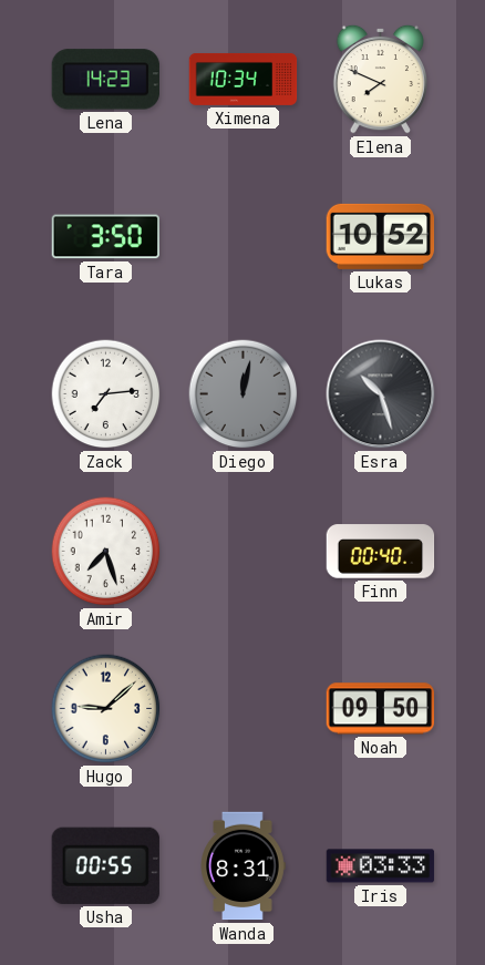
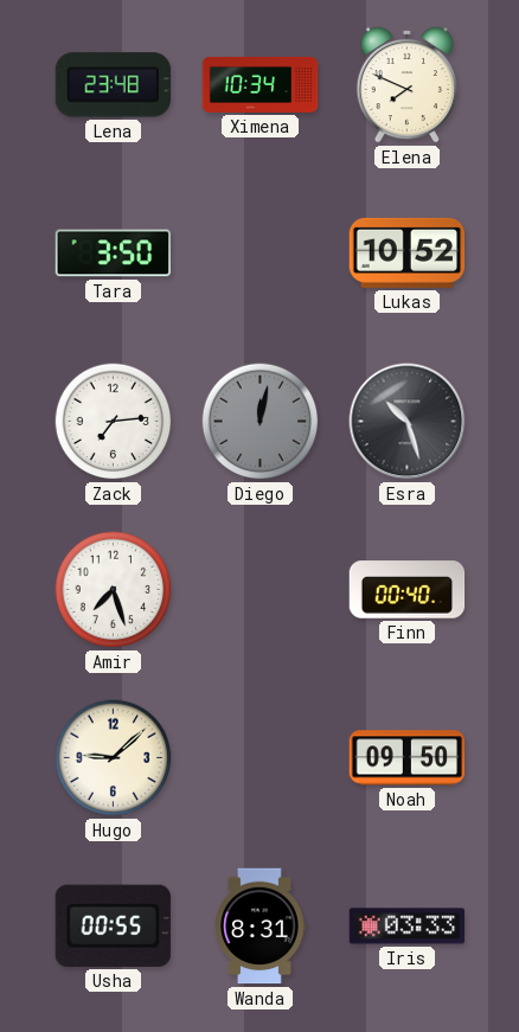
Lena: 14:23 -> 23:48
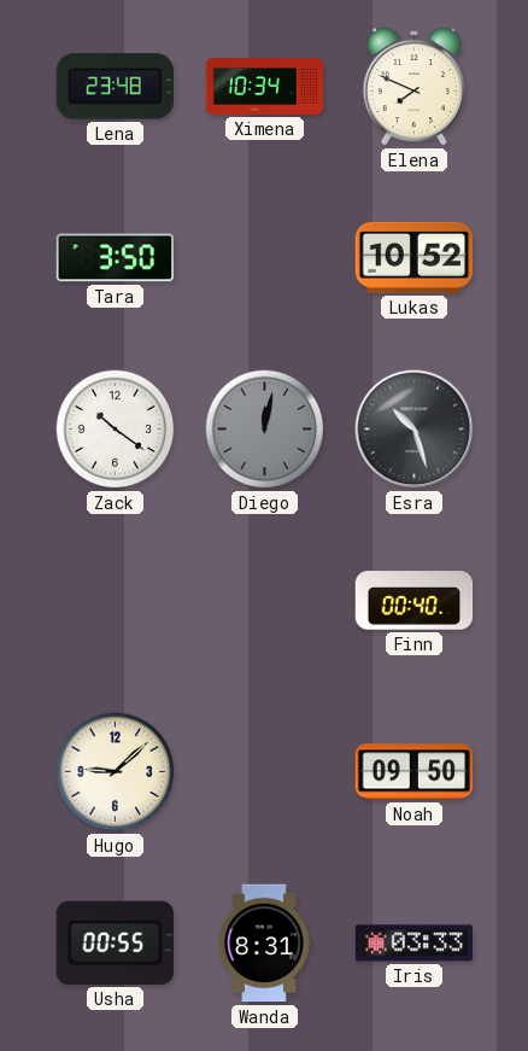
Zack: 7:14 -> 10:21
Amir: 7:27 -> none
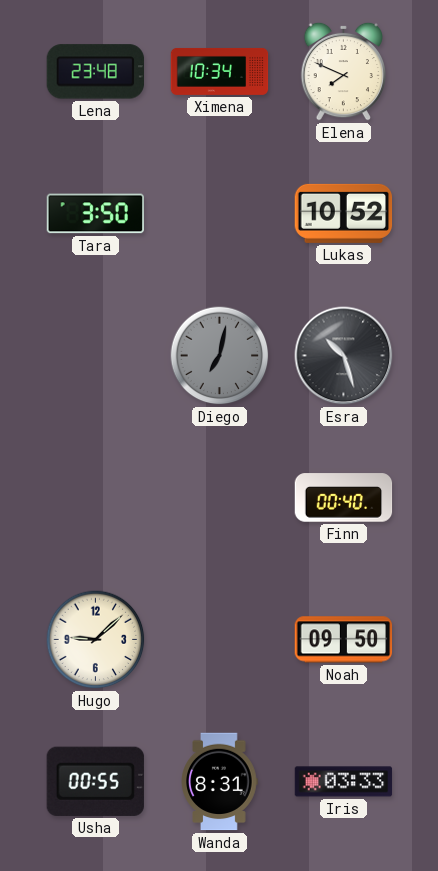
Zack: 10:21 -> none
Diego: 12:02 -> 7:02
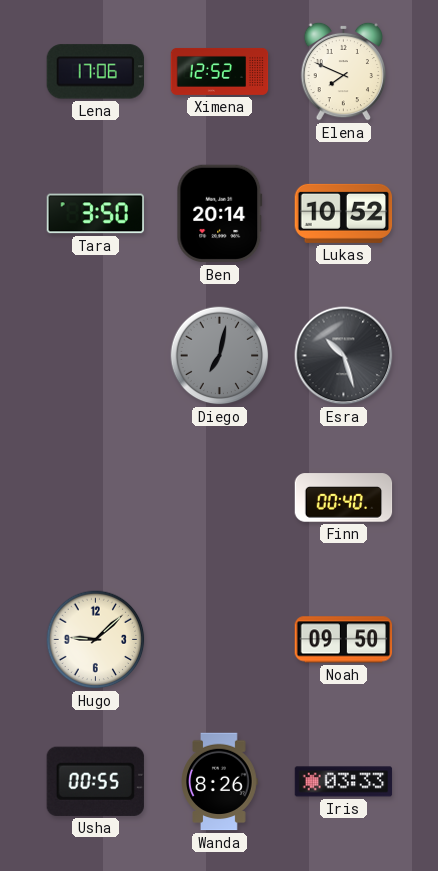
Lena: 23:48 -> 17:06
Ximena: 10:34 -> 12:52
Ben: none -> 20:14
Wanda: 8:31 -> 8:26
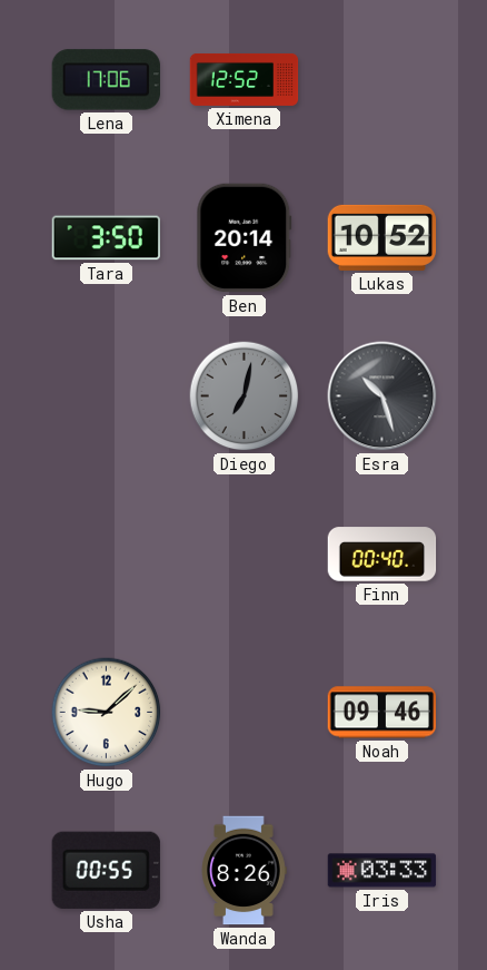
Elena: 7:49 -> none
Noah: 09:50 -> 09:46
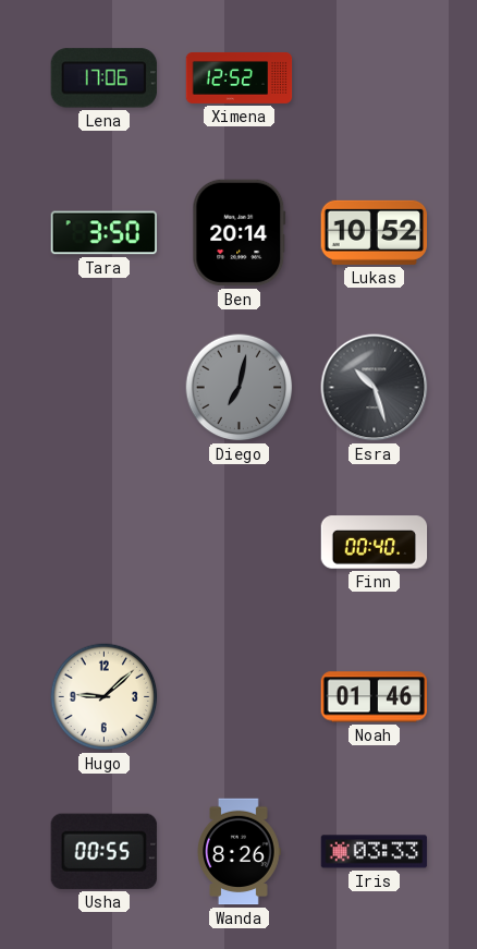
Noah: 09:46 -> 01:46
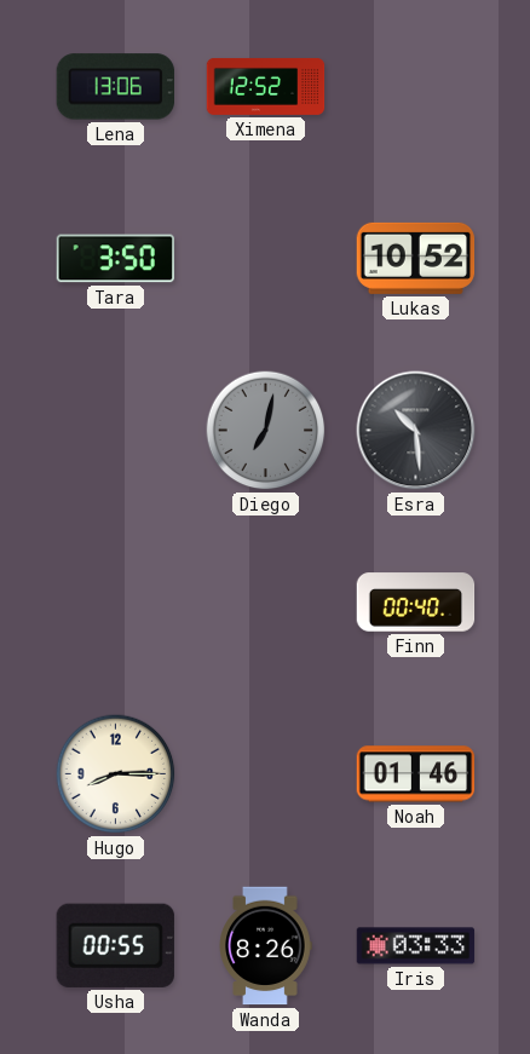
Lena: 17:06 -> 13:06
Ben: 20:14 -> none
Esra: 10:27 -> 10:29
Hugo: 9:08 -> 8:15
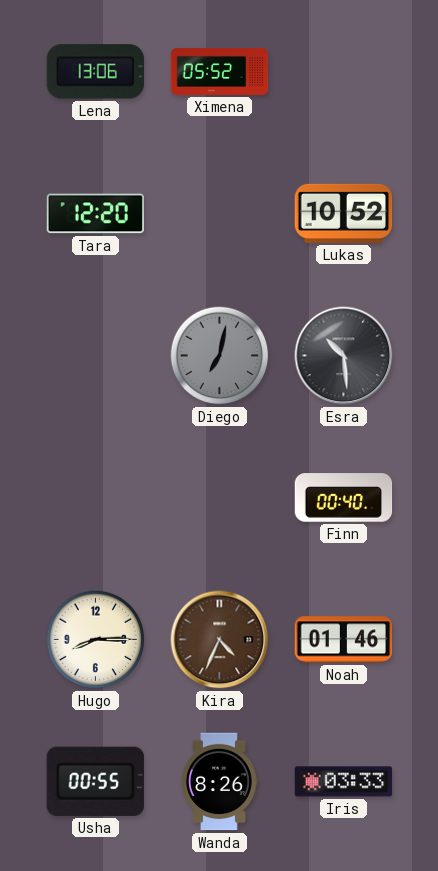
Ximena: 12:52 -> 05:52
Tara: 3:50 -> 12:20
Kira: none -> 4:34
